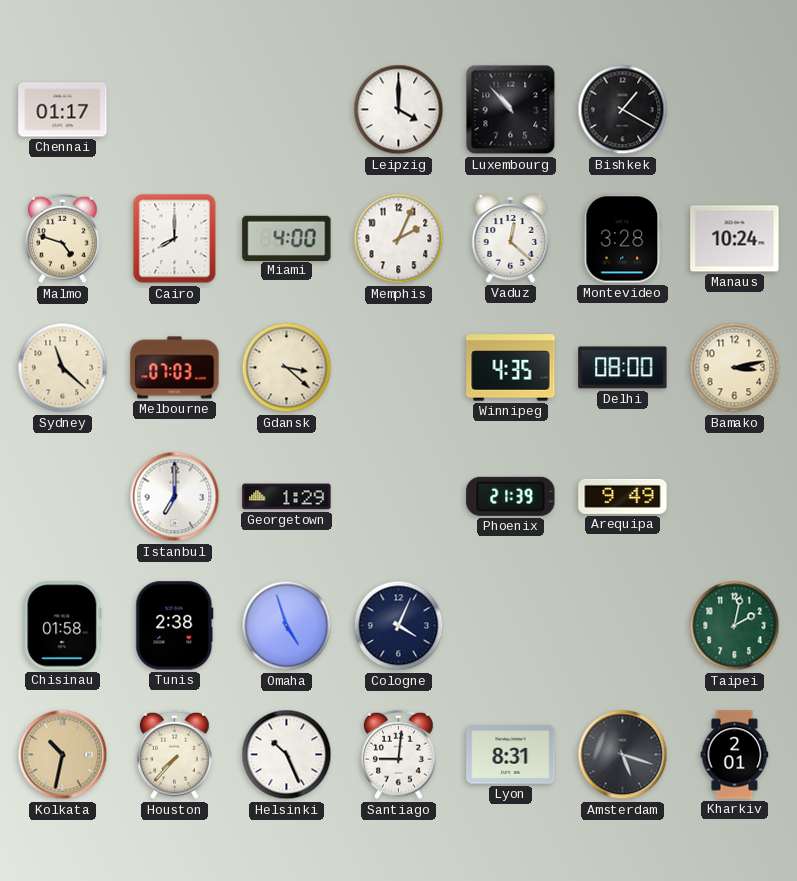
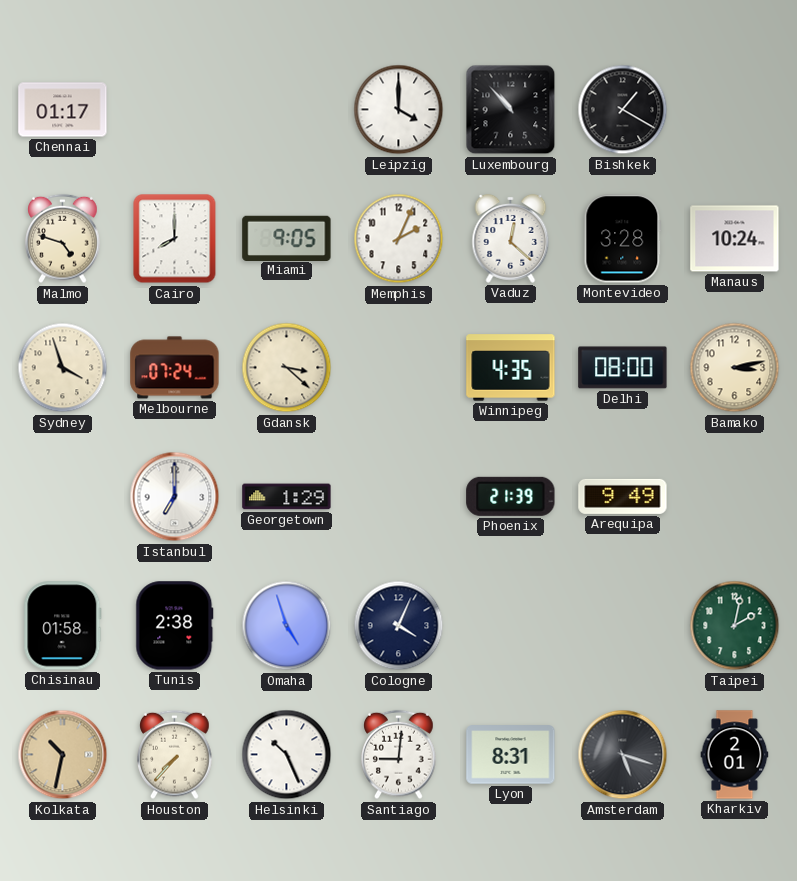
Miami: 4:00 -> 9:05
Sydney: 11:22 -> 3:57
Melbourne: 07:03 -> 07:24
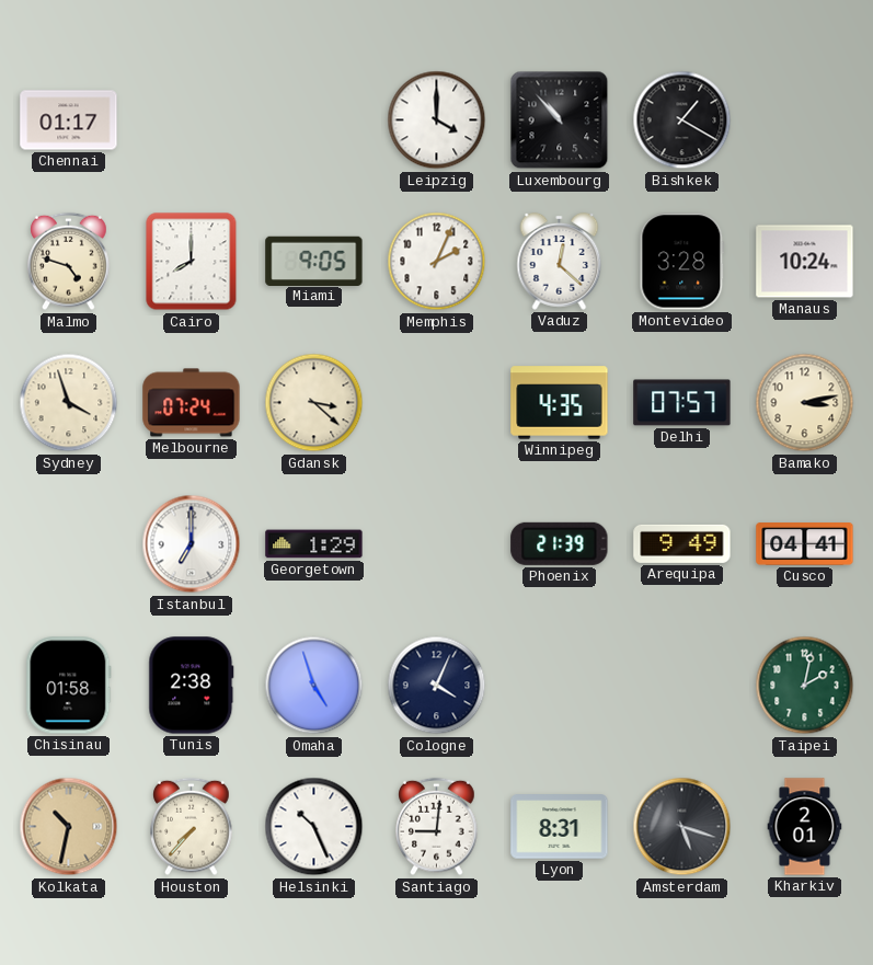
Delhi: 08:00 -> 07:57
Cusco: none -> 04:41
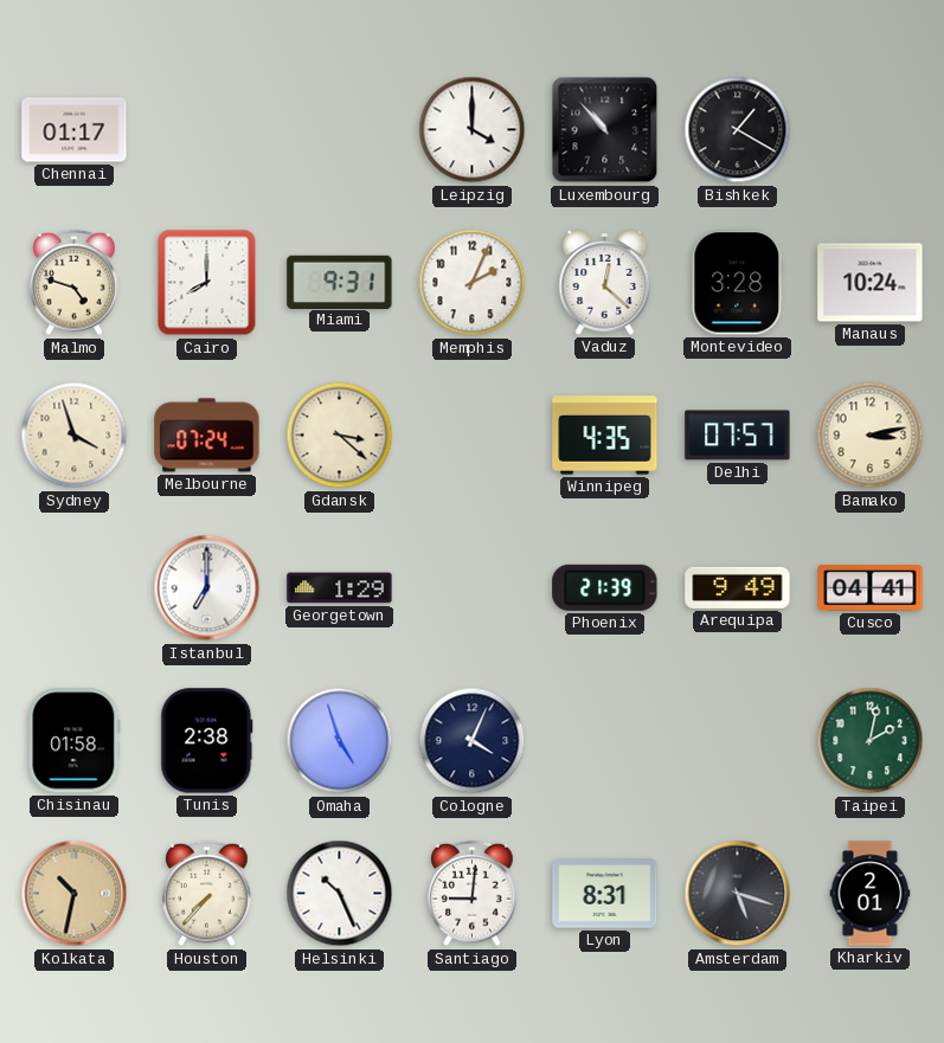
Miami: 9:05 -> 9:31
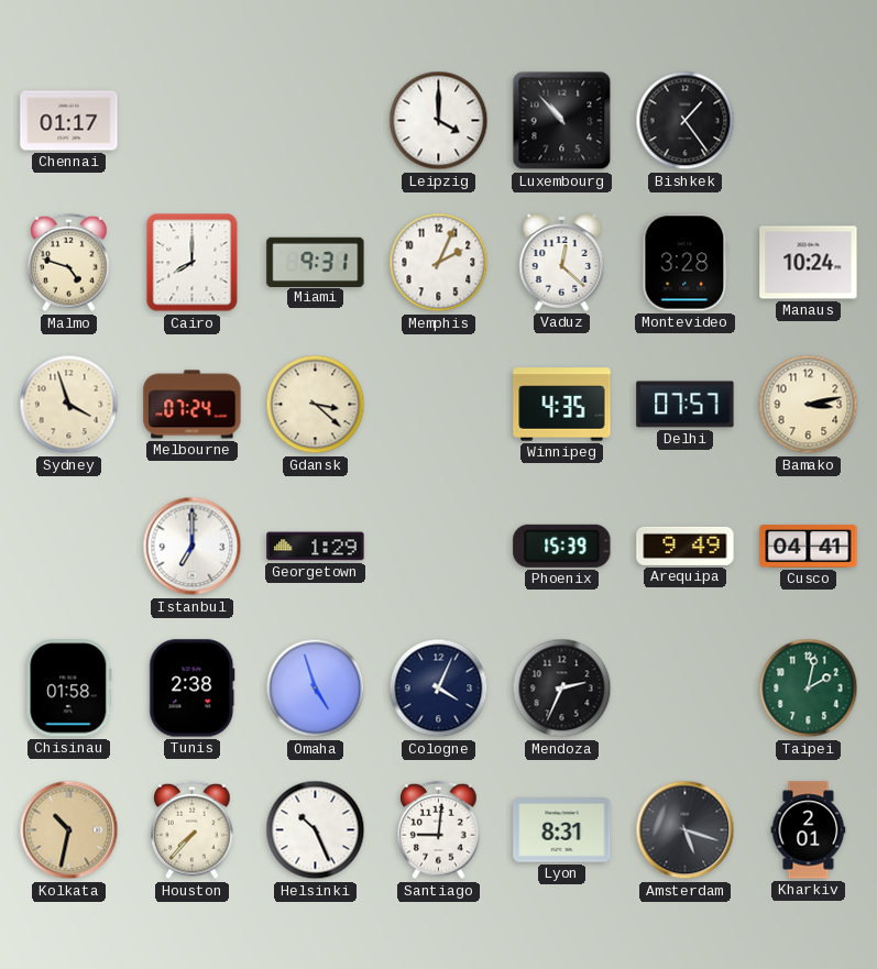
Bishkek: 1:20 -> 1:24
Phoenix: 21:39 -> 15:39
Mendoza: none -> 2:34
